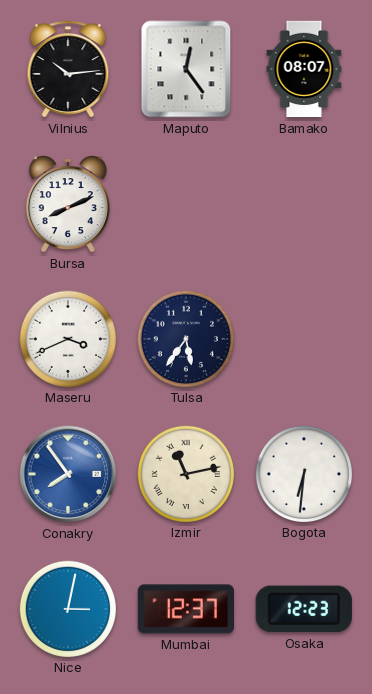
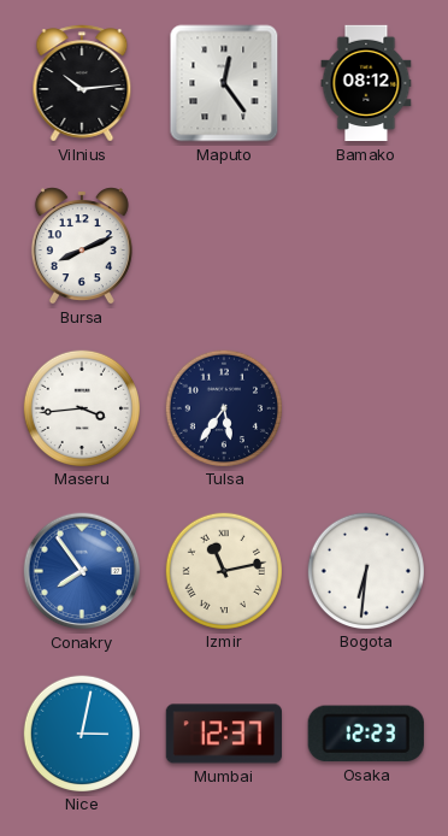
Bamako: 08:07 -> 08:12
Maseru: 3:41 -> 3:44
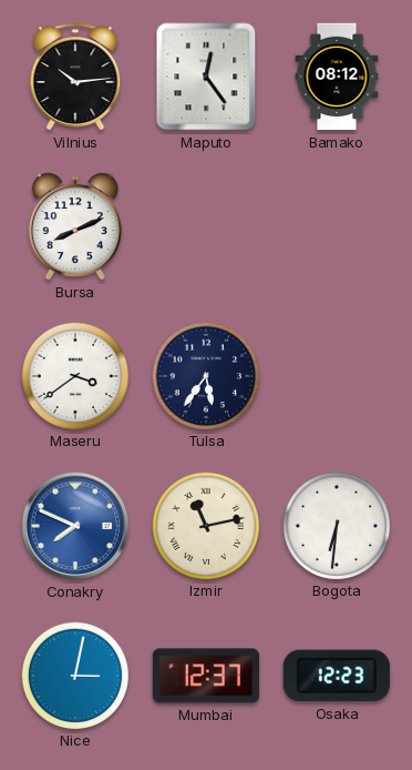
Maseru: 3:44 -> 3:39
Conakry: 7:54 -> 7:49
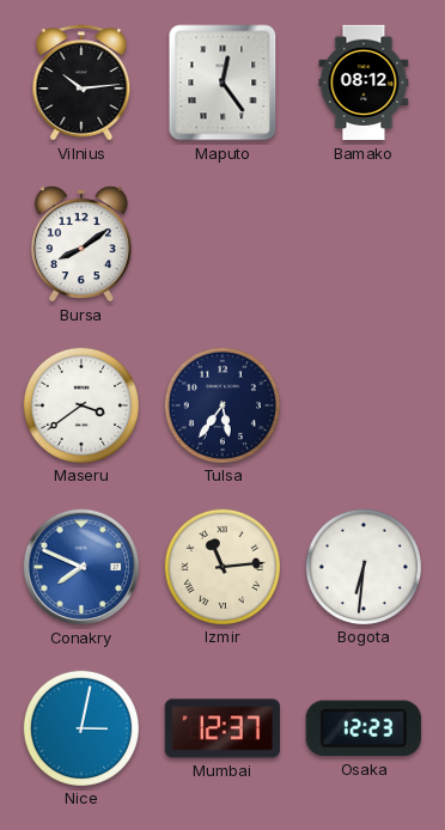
Bursa: 8:11 -> 8:09
Izmir: 11:13 -> 11:14
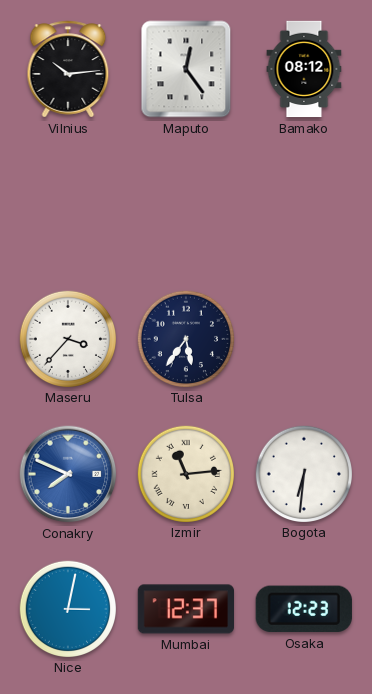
Bursa: 8:09 -> none
Maseru: 3:39 -> 3:37
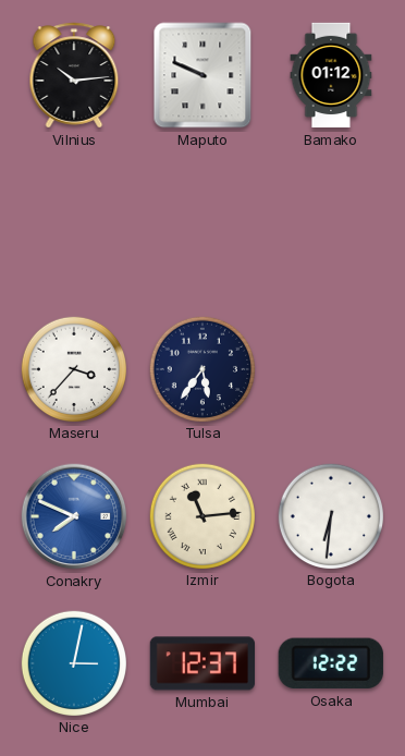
Maputo: 12:24 -> 9:49
Bamako: 08:12 -> 01:12
Osaka: 12:23 -> 12:22
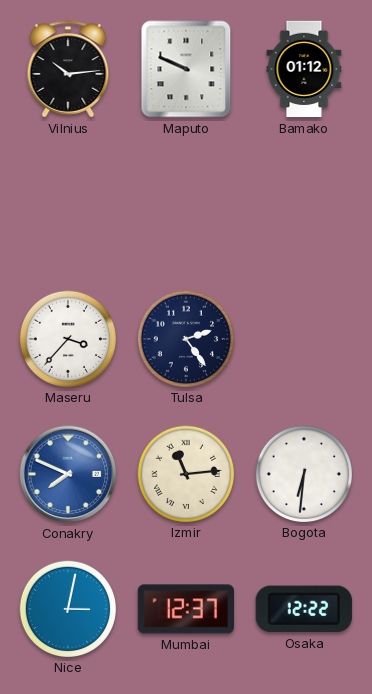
Tulsa: 5:36 -> 2:24
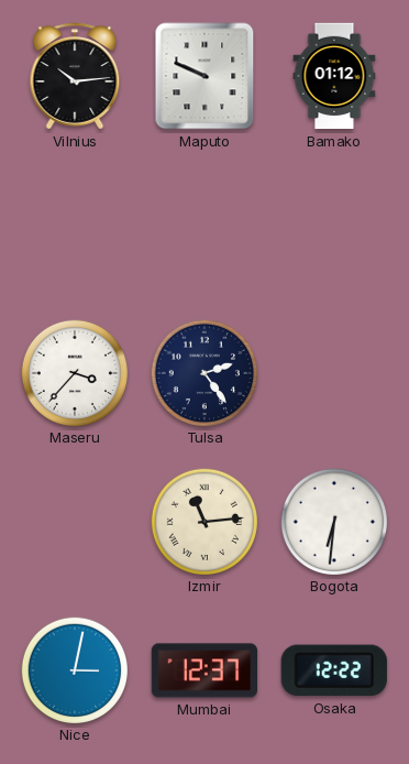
Conakry: 7:49 -> none
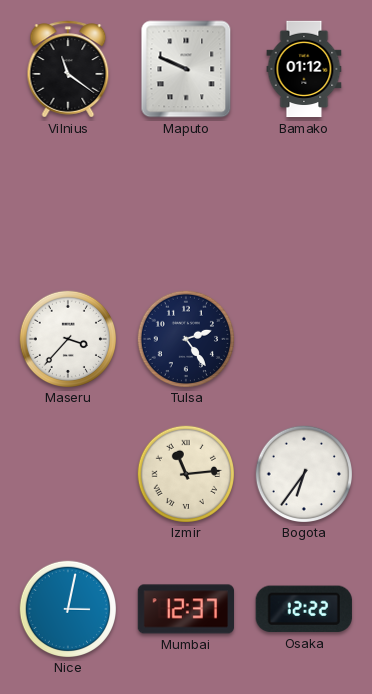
Vilnius: 10:14 -> 11:21
Bogota: 6:31 -> 6:36
